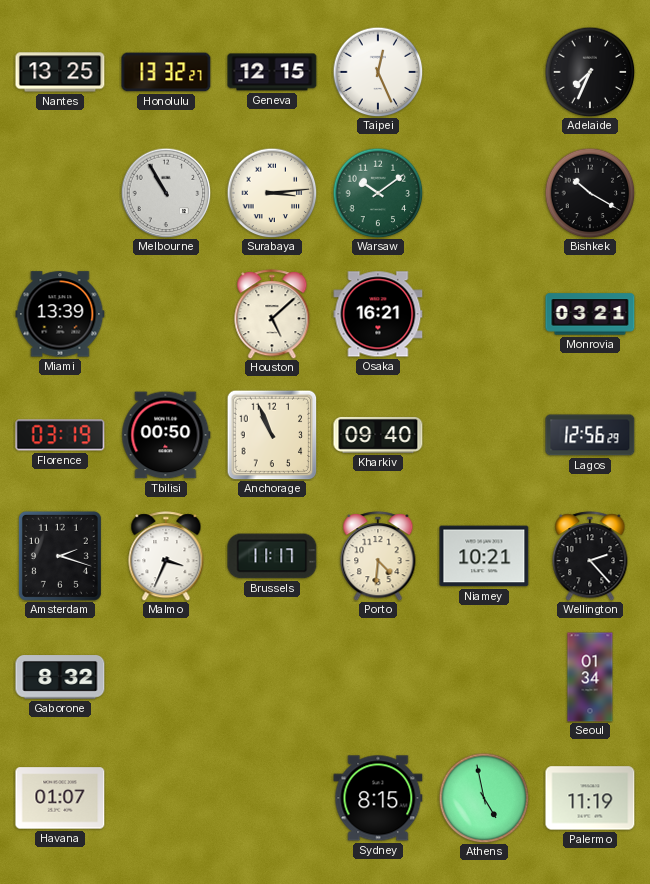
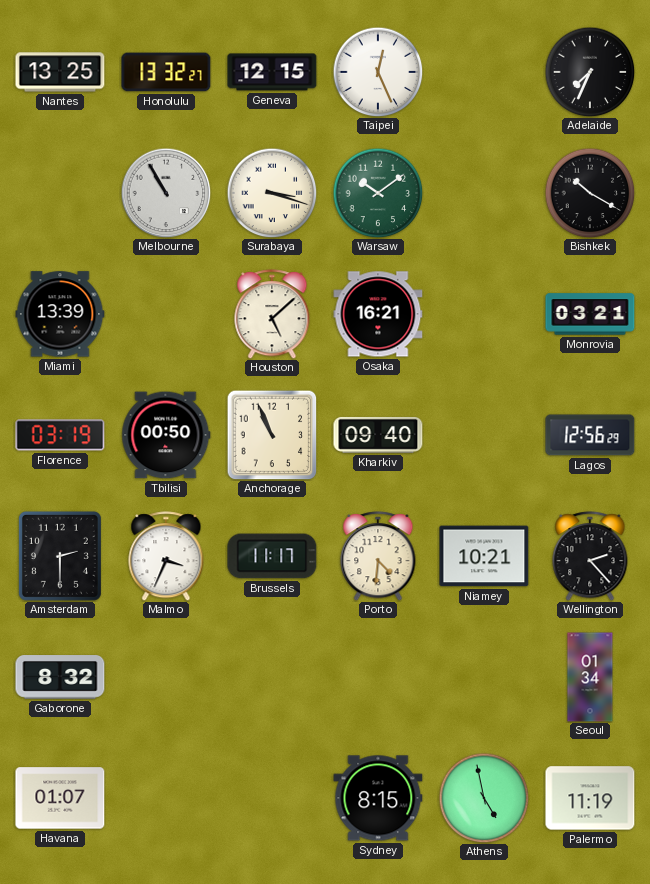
Surabaya: 3:14 -> 3:18
Amsterdam: 2:18 -> 2:30
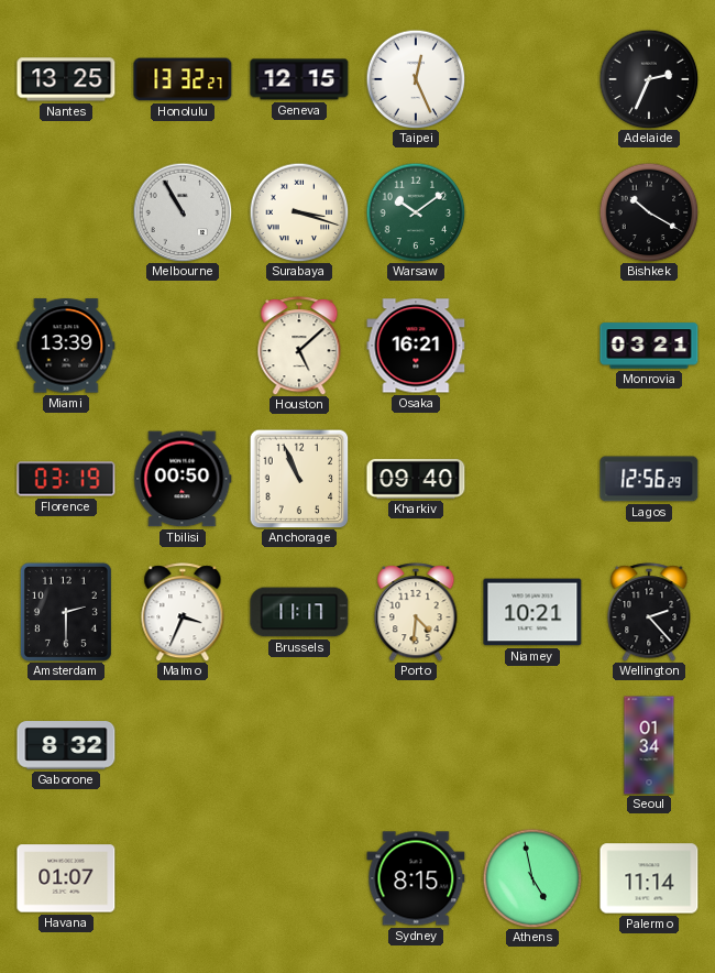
Adelaide: 7:34 -> 2:34
Palermo: 11:19 -> 11:14
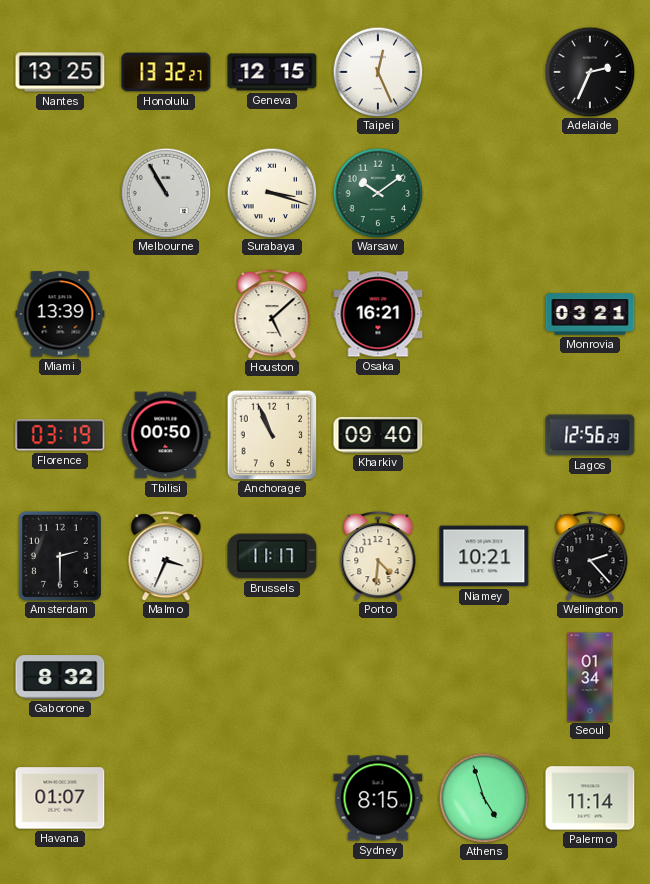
Bishkek: 10:20 -> none
Athens: 4:58 -> 4:57
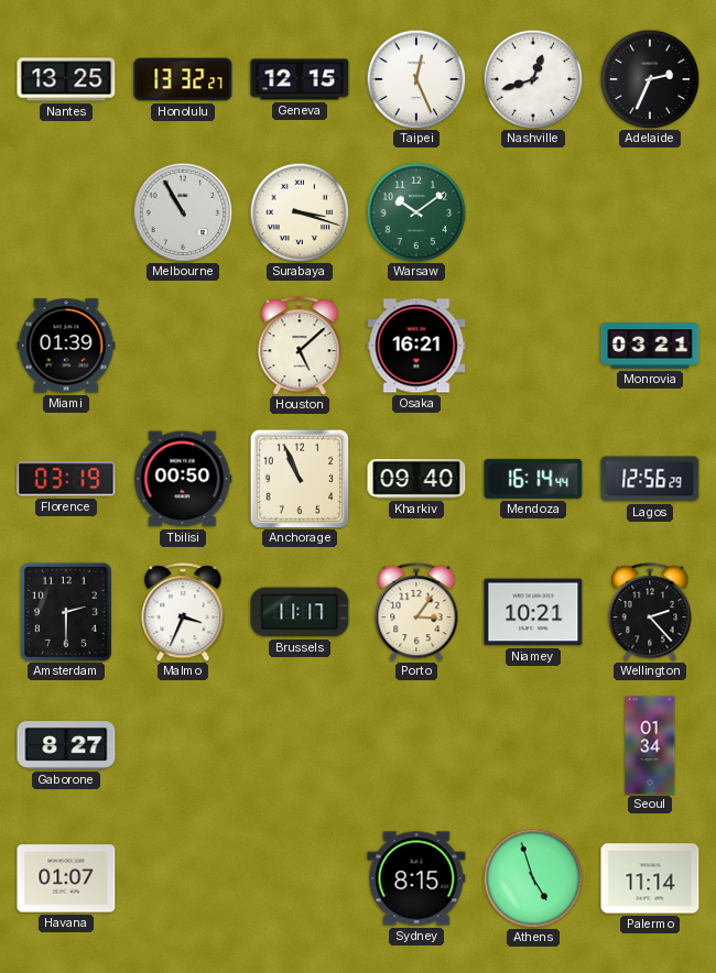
Nashville: none -> 12:42
Miami: 13:39 -> 01:39
Mendoza: none -> 16:14
Porto: 4:31 -> 3:06
Gaborone: 8:32 -> 8:27
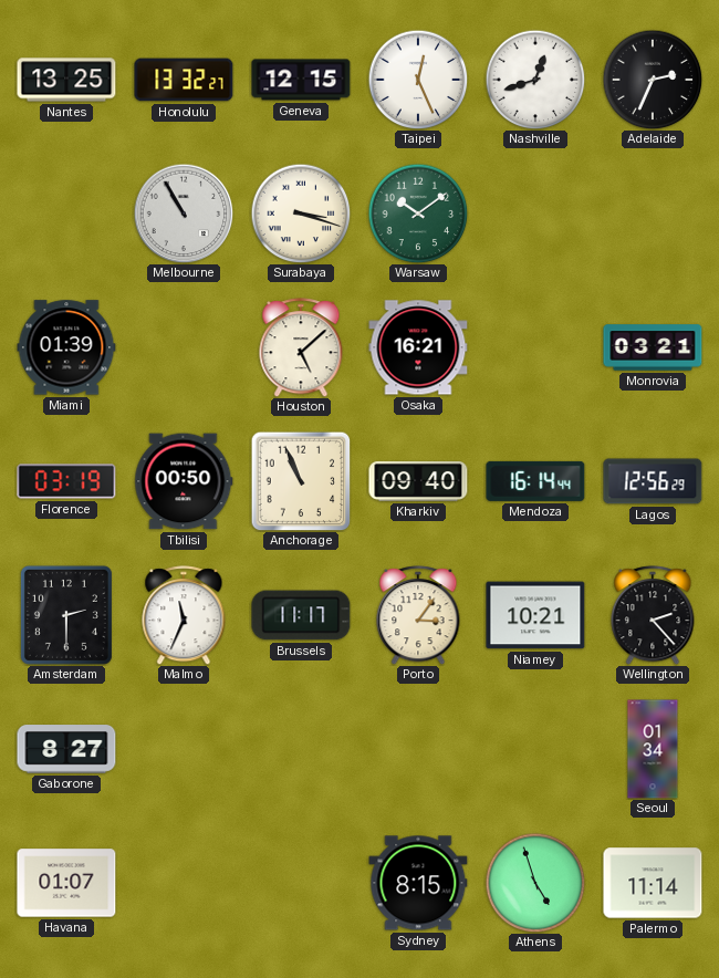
Malmo: 3:34 -> 11:34
